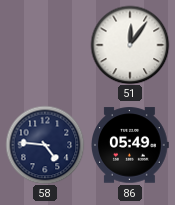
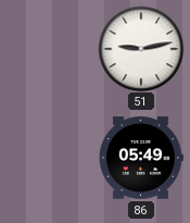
51: 12:06 -> 9:13
58: 4:46 -> none
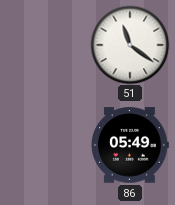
51: 9:13 -> 11:21
